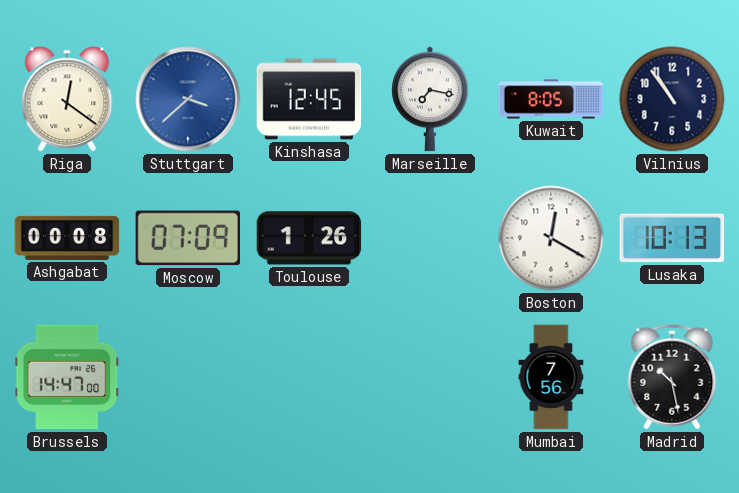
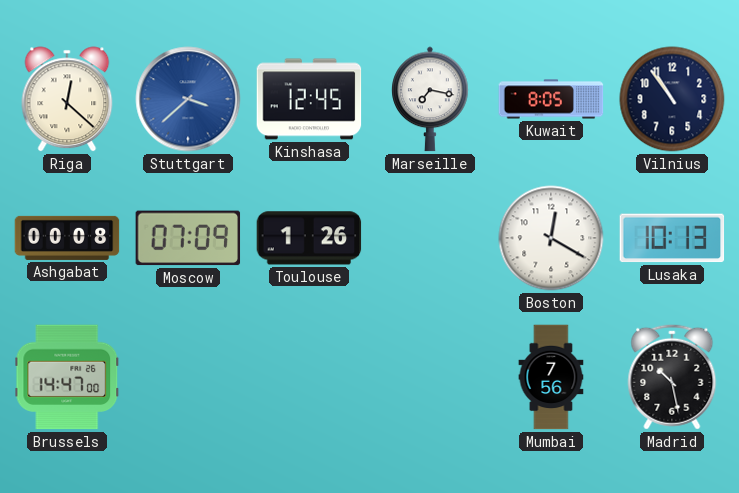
Riga: 12:21 -> 12:22
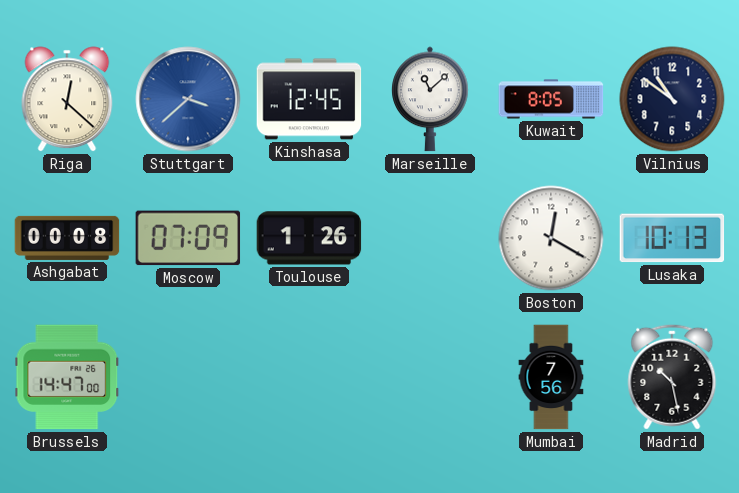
Marseille: 7:17 -> 11:08
Vilnius: 10:54 -> 10:51
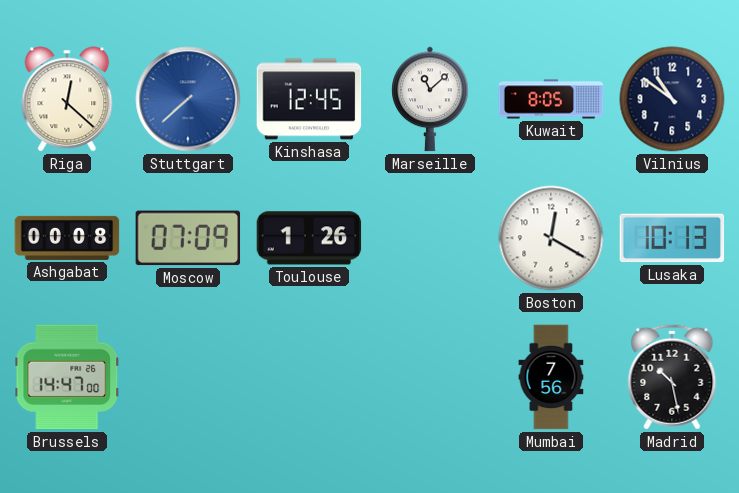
Stuttgart: 3:38 -> 7:38
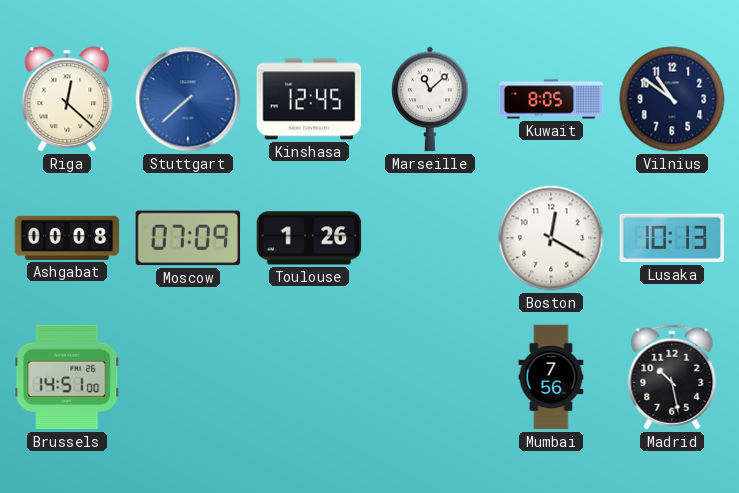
Brussels: 14:47 -> 14:51
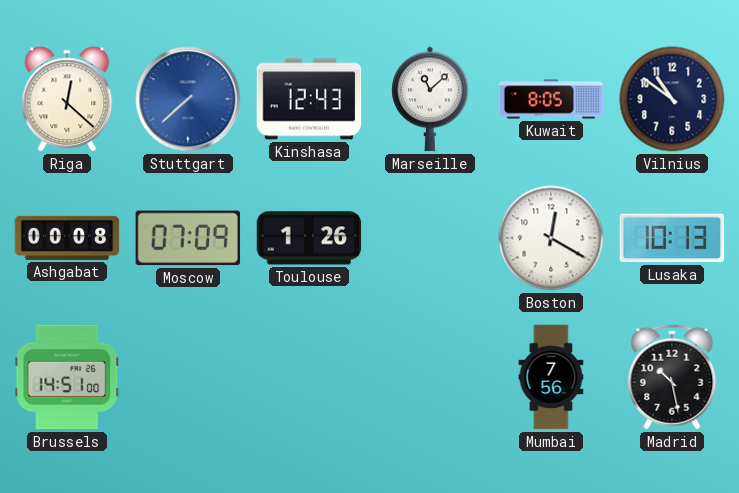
Kinshasa: 12:45 -> 12:43
